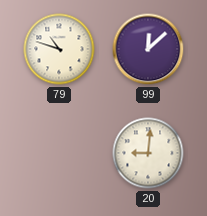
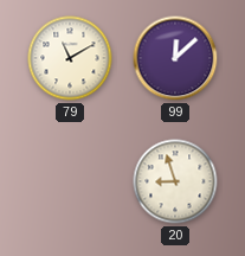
79: 10:48 -> 11:10
20: 9:01 -> 8:57
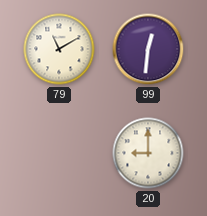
99: 12:08 -> 12:31
20: 8:57 -> 9:00
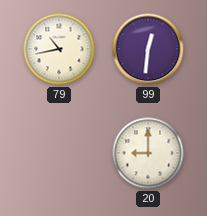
79: 11:10 -> 10:43
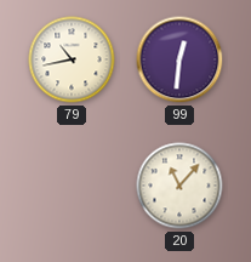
20: 9:00 -> 11:07
